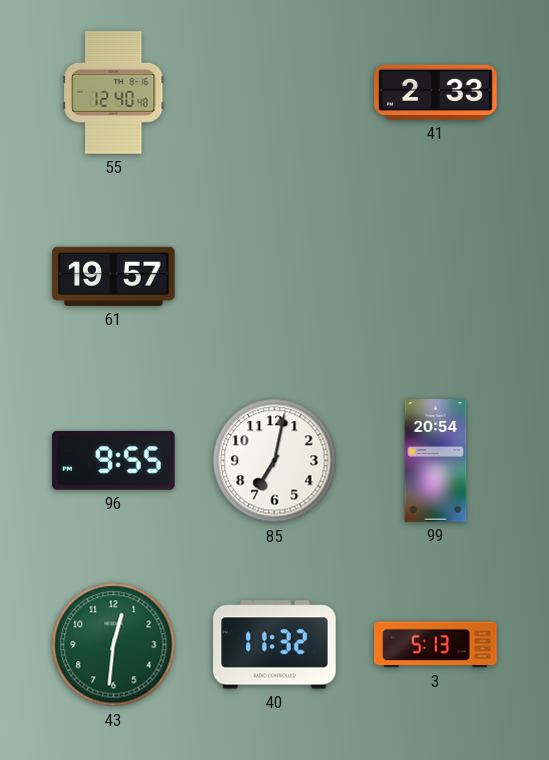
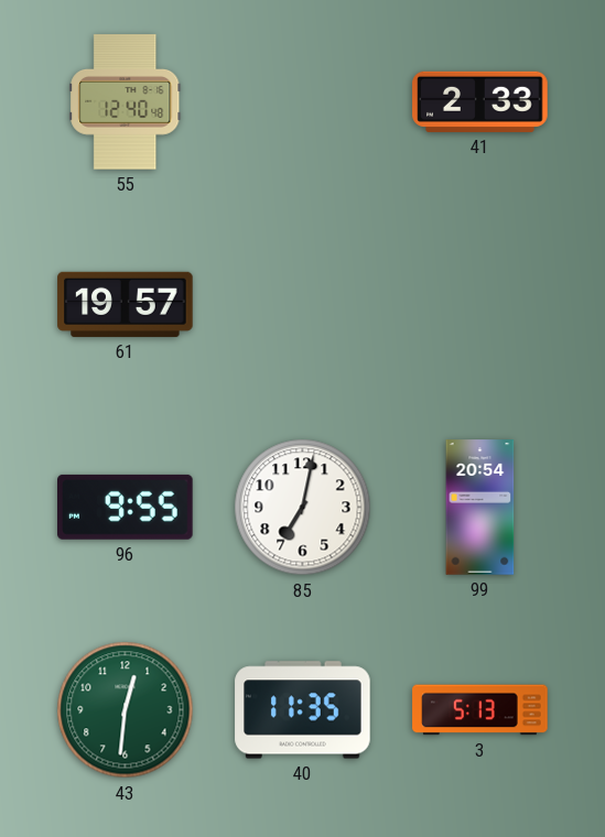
40: 11:32 -> 11:35
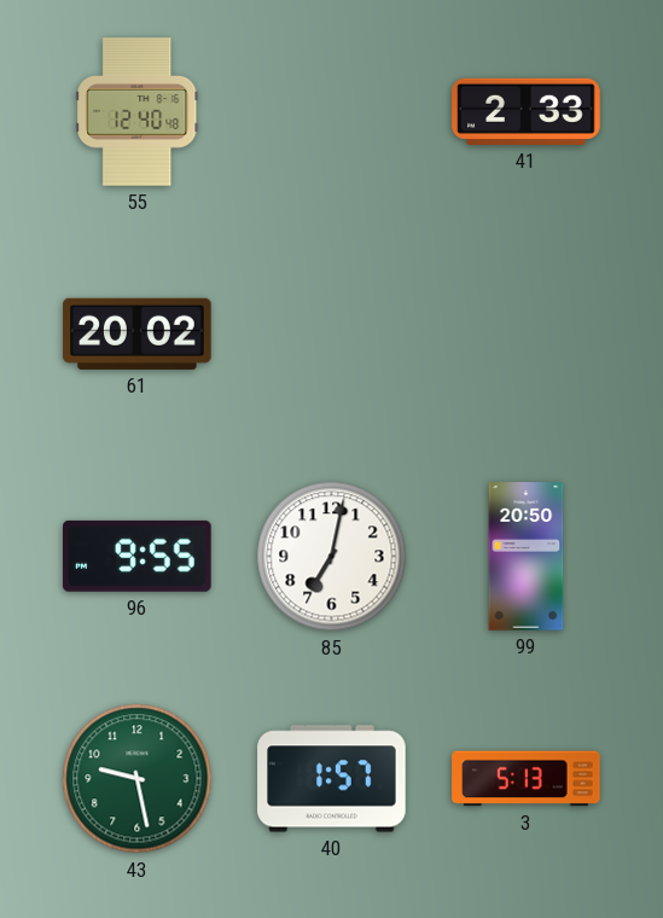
61: 19:57 -> 20:02
99: 20:54 -> 20:50
43: 12:31 -> 9:28
40: 11:35 -> 1:57
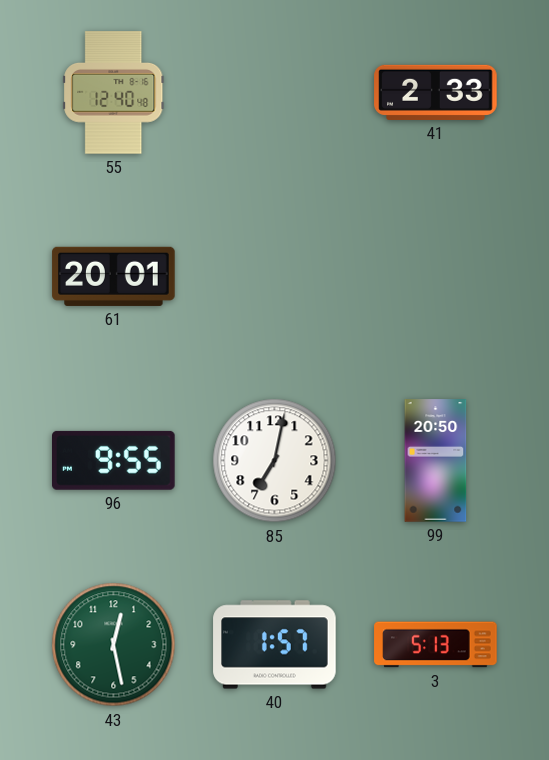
61: 20:02 -> 20:01
43: 9:28 -> 12:28
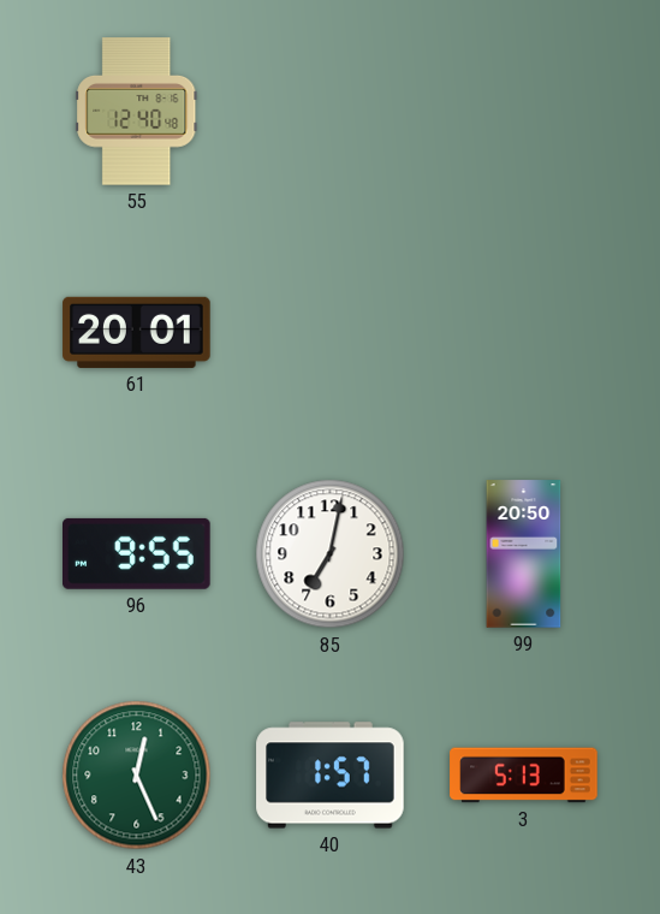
41: 2:33 -> none
43: 12:28 -> 12:26
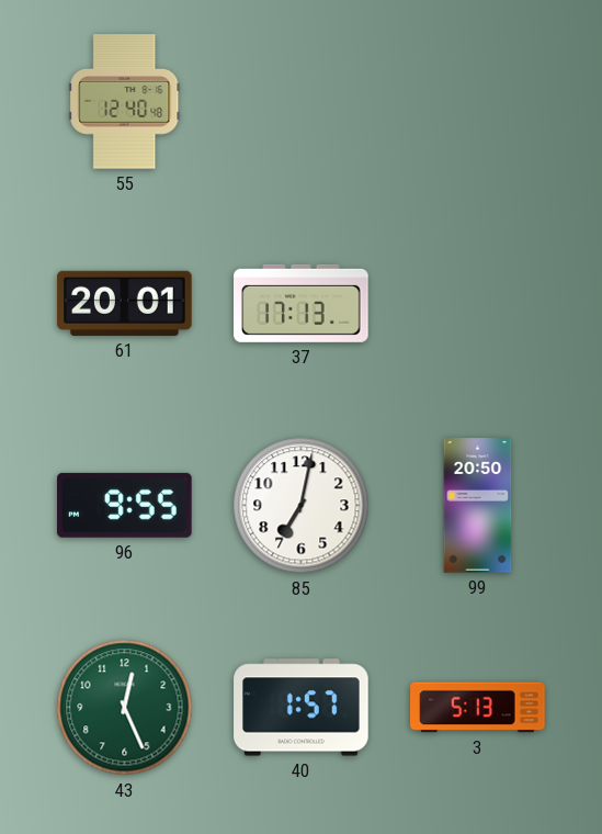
37: none -> 17:13
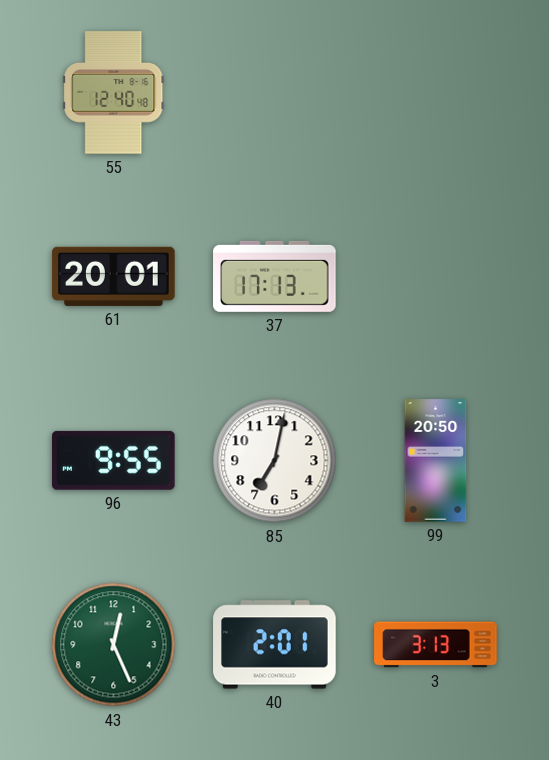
40: 1:57 -> 2:01
3: 5:13 -> 3:13
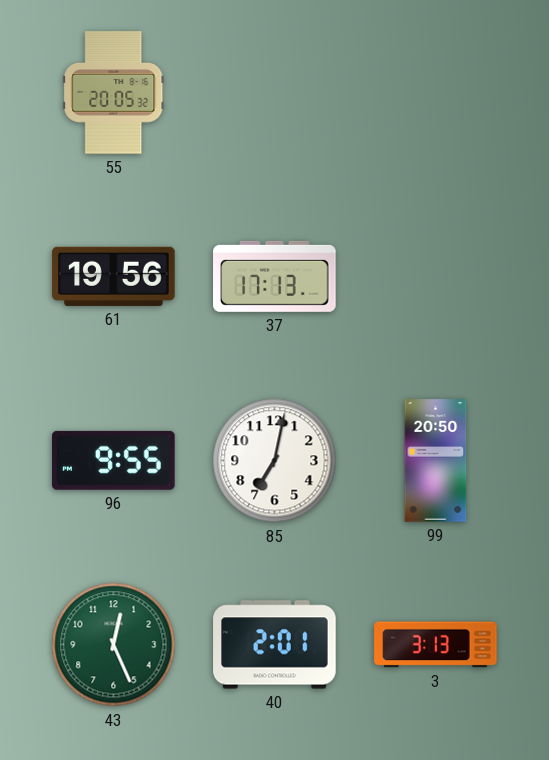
55: 12:40 -> 20:05
61: 20:01 -> 19:56
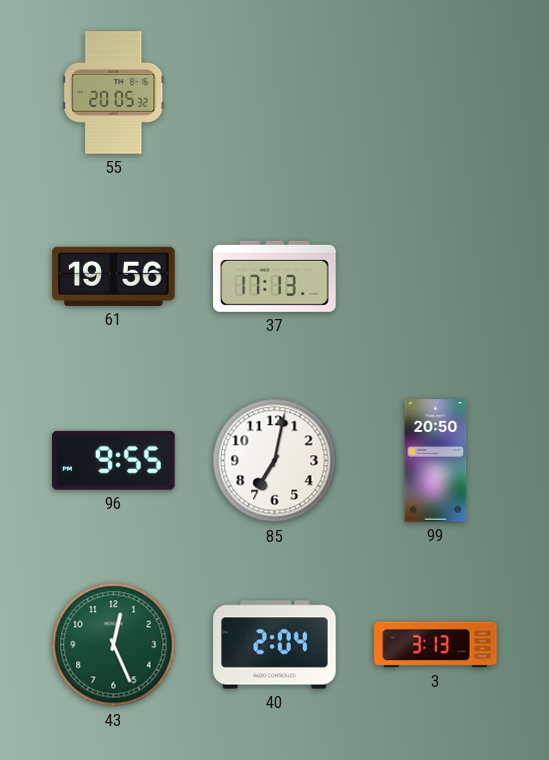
40: 2:01 -> 2:04
